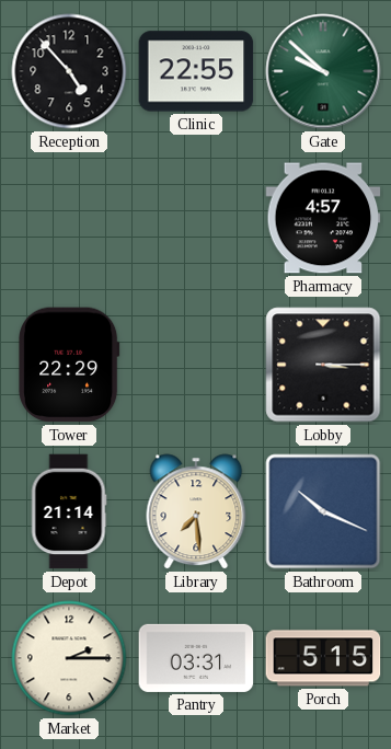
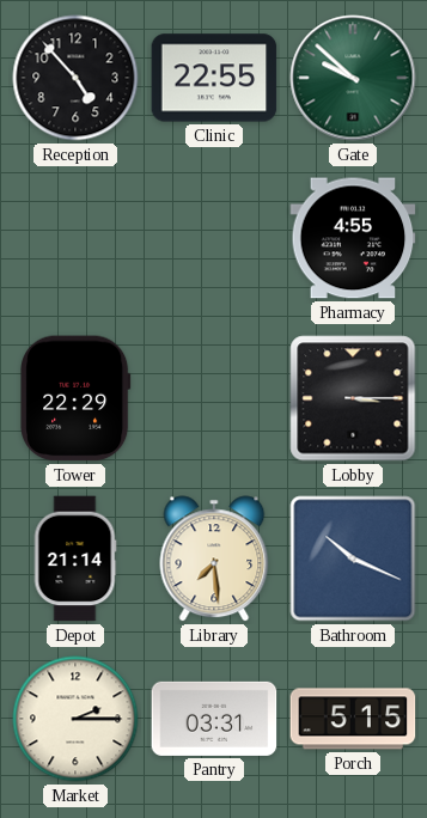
Pharmacy: 4:57 -> 4:55
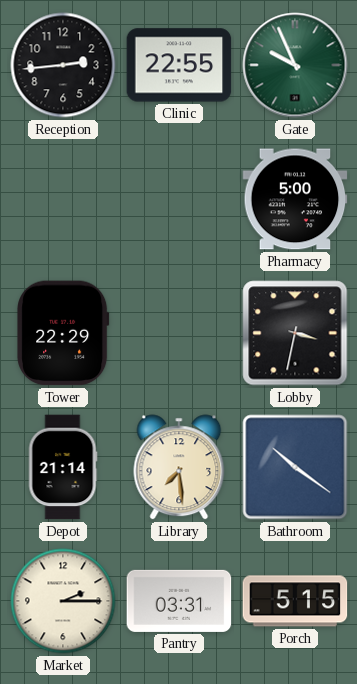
Reception: 4:53 -> 2:44
Gate: 9:52 -> 9:56
Pharmacy: 4:55 -> 5:00
Lobby: 3:15 -> 3:32
Bathroom: 10:19 -> 10:21
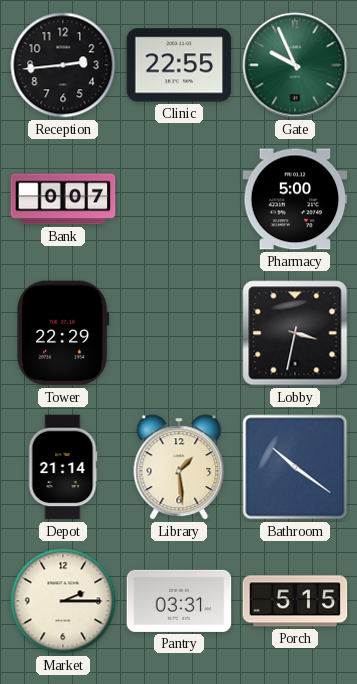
Bank: none -> 0:07
Library: 7:29 -> 1:29
